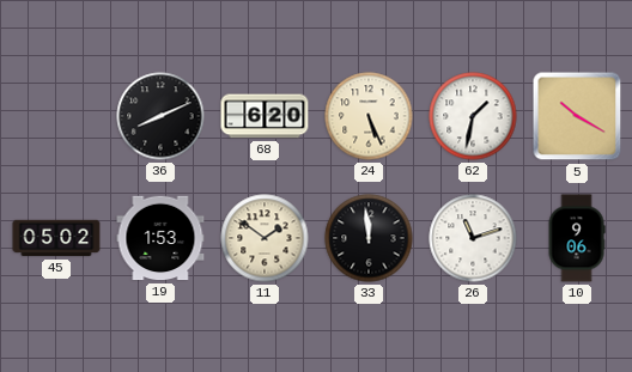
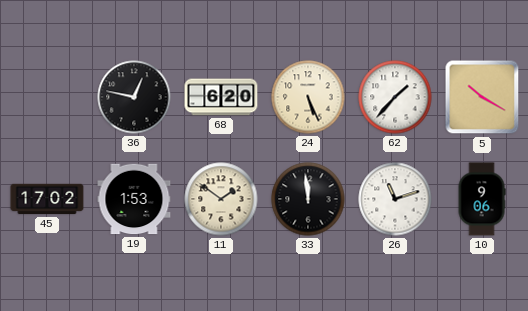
36: 8:11 -> 12:47
62: 1:32 -> 1:37
45: 05:02 -> 17:02
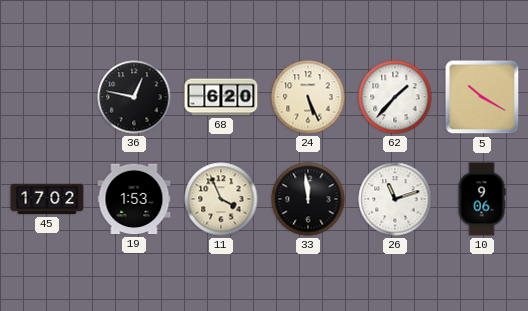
11: 1:51 -> 3:56
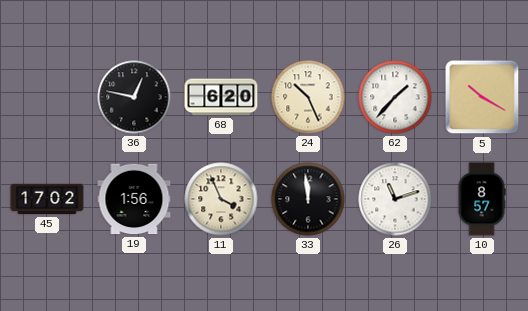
24: 5:26 -> 10:26
19: 1:53 -> 1:56
10: 9:06 -> 8:57
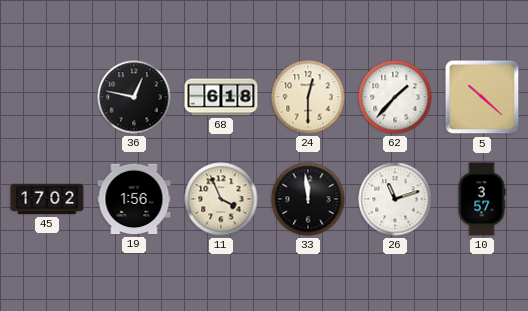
68: 6:20 -> 6:18
24: 10:26 -> 12:30
5: 10:20 -> 10:22
10: 8:57 -> 3:57
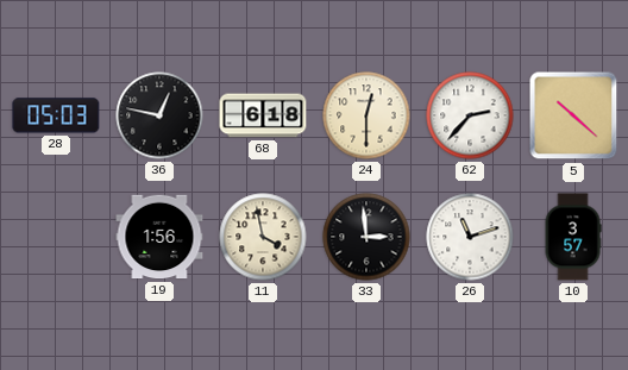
28: none -> 05:03
62: 1:37 -> 2:37
45: 17:02 -> none
11: 3:56 -> 3:58
33: 11:59 -> 2:59
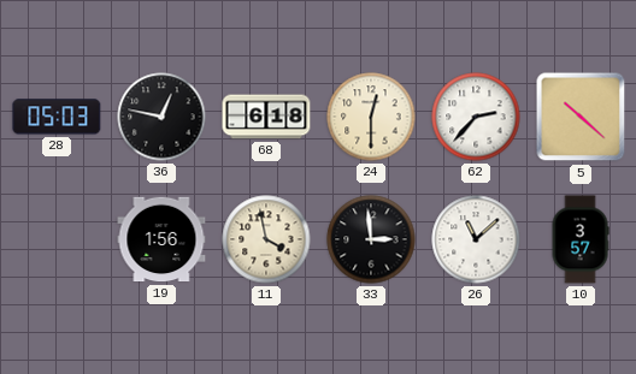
26: 11:12 -> 11:08
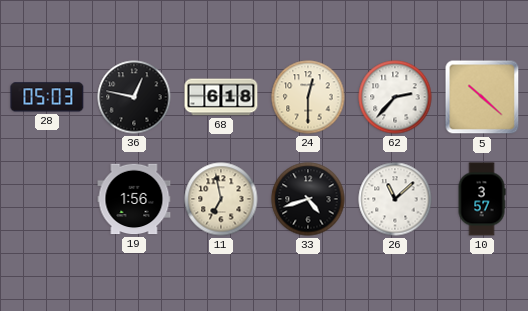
11: 3:58 -> 6:58
33: 2:59 -> 4:42
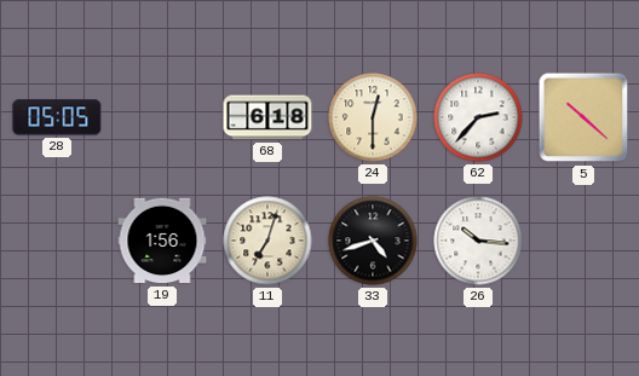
28: 05:03 -> 05:05
36: 12:47 -> none
11: 6:58 -> 7:03
26: 11:08 -> 10:16
10: 3:57 -> none
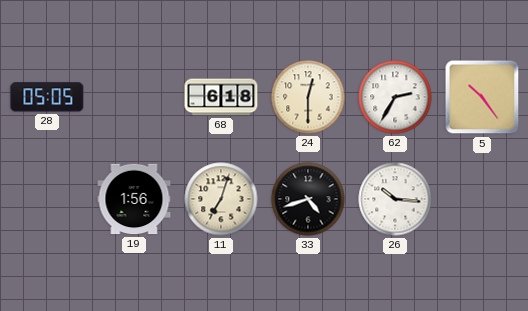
62: 2:37 -> 2:35
5: 10:22 -> 10:24
